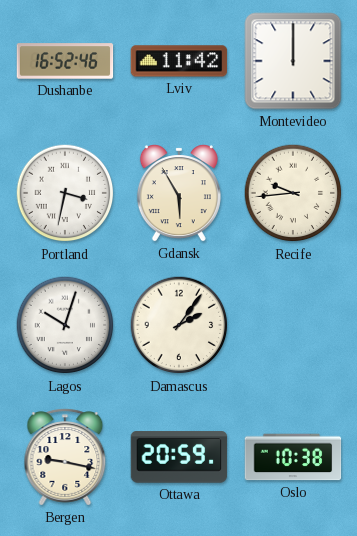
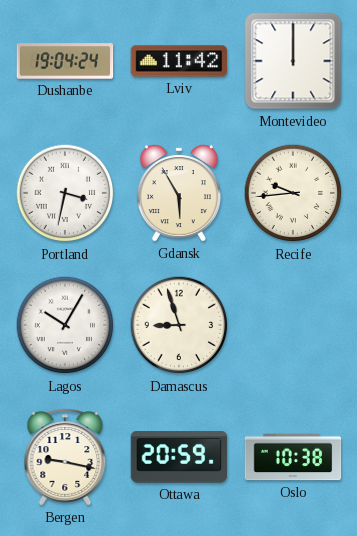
Dushanbe: 16:52 -> 19:04
Lagos: 10:03 -> 10:05
Damascus: 2:06 -> 8:57
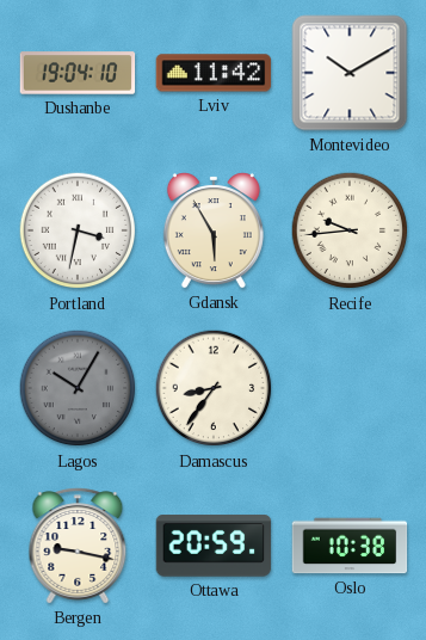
Dushanbe: 19:04:24 -> 19:04:10
Montevideo: 12:00 -> 10:10
Lagos dial: white -> grey
Damascus: 8:57 -> 8:36
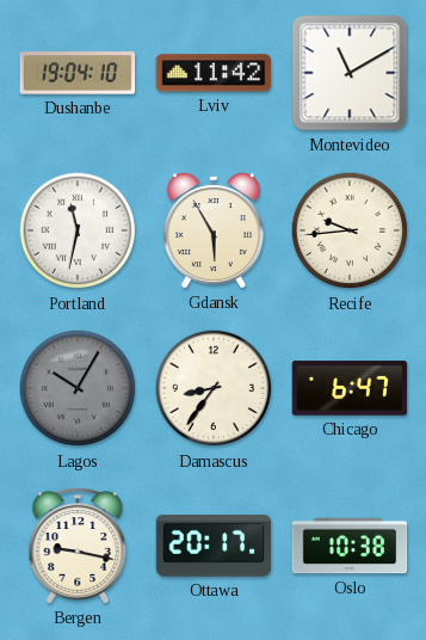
Montevideo: 10:10 -> 11:10
Portland: 3:32 -> 11:32
Chicago: none -> 6:47
Ottawa: 20:59 -> 20:17
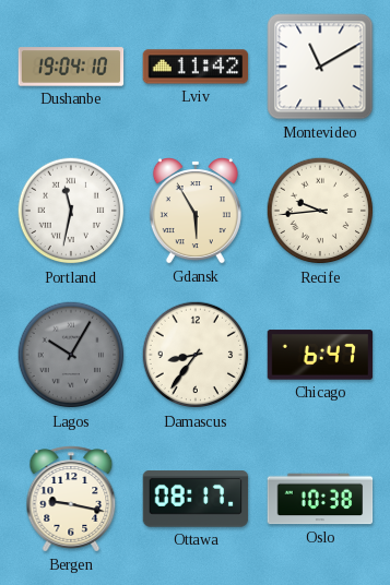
Ottawa: 20:17 -> 08:17
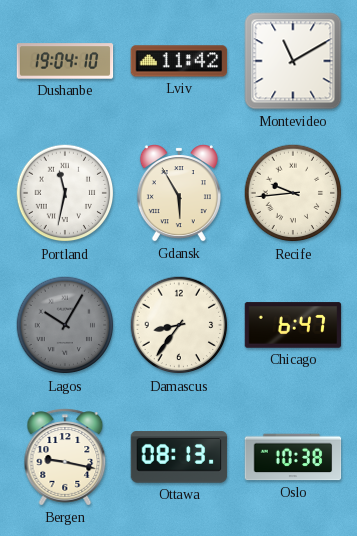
Ottawa: 08:17 -> 08:13
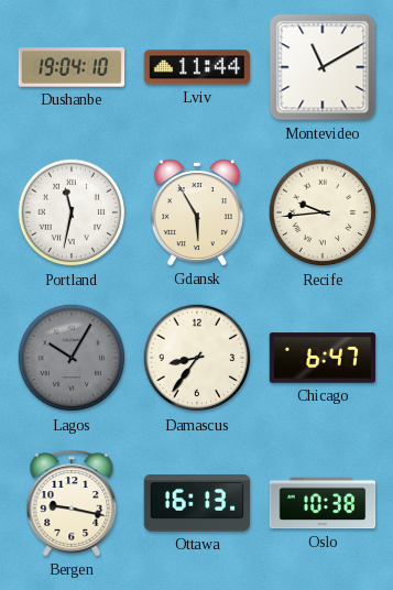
Lviv: 11:42 -> 11:44
Ottawa: 08:13 -> 16:13
